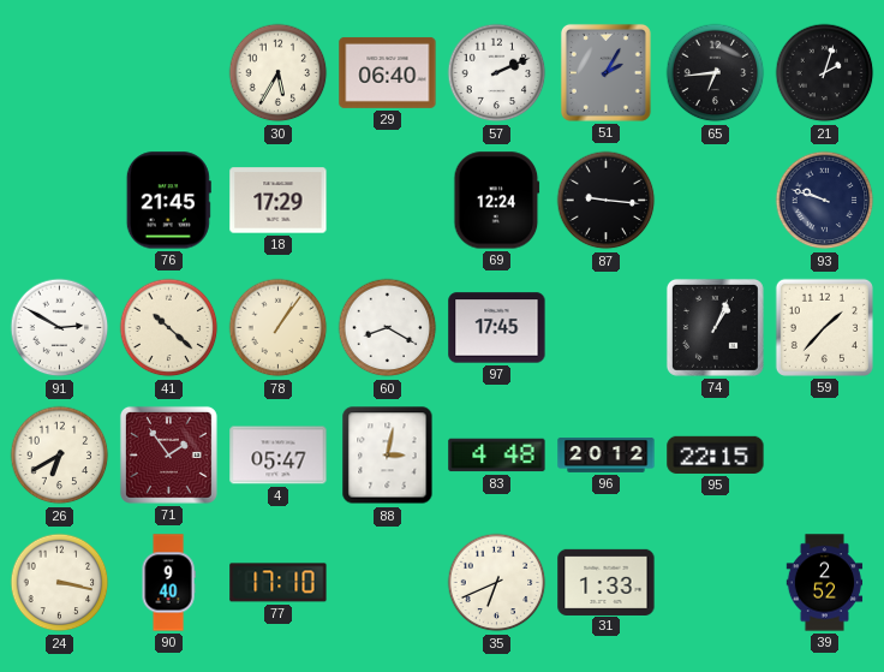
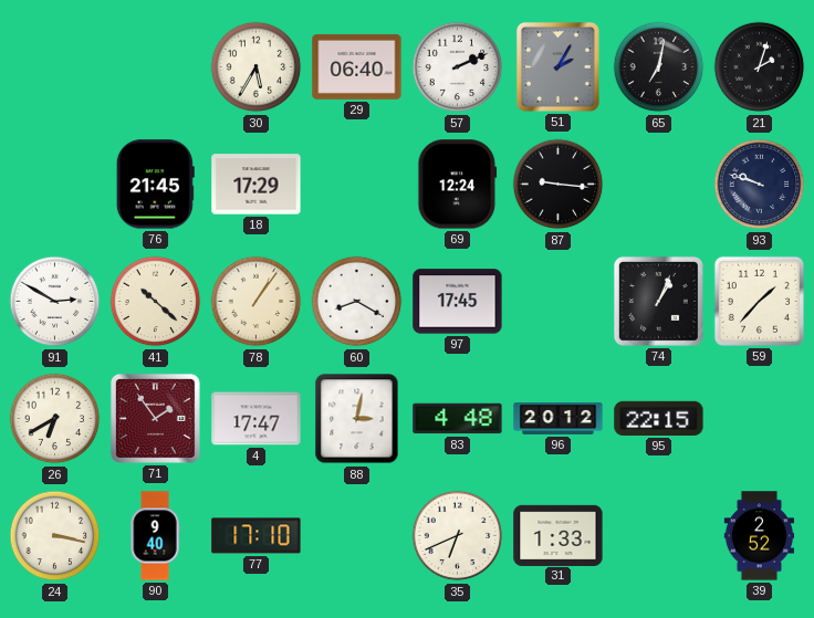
65: 6:44 -> 7:02
4: 05:47 -> 17:47
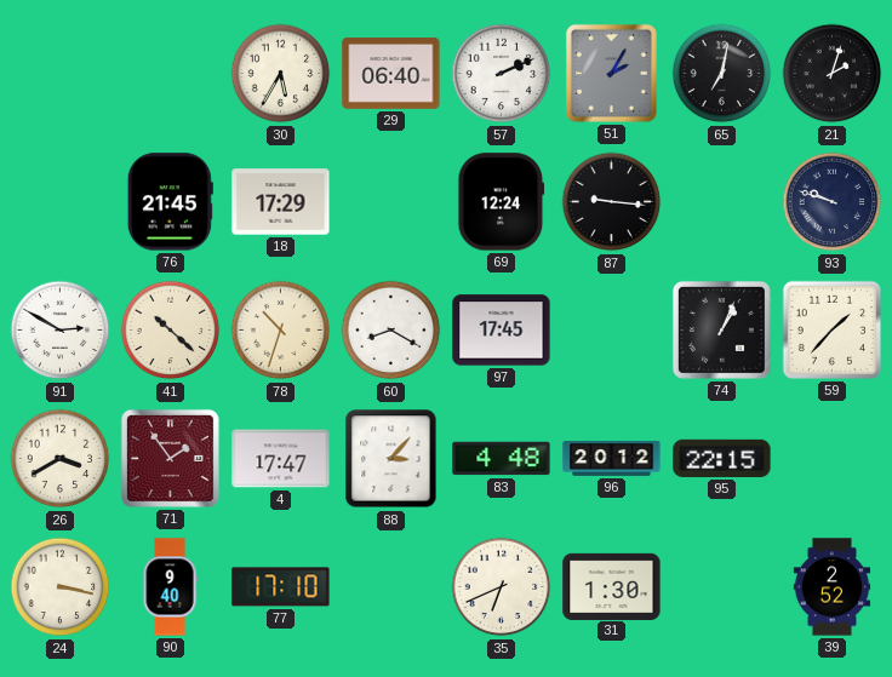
78: 1:06 -> 10:33
26: 6:40 -> 3:40
88: 3:02 -> 3:07
31: 1:33 -> 1:30
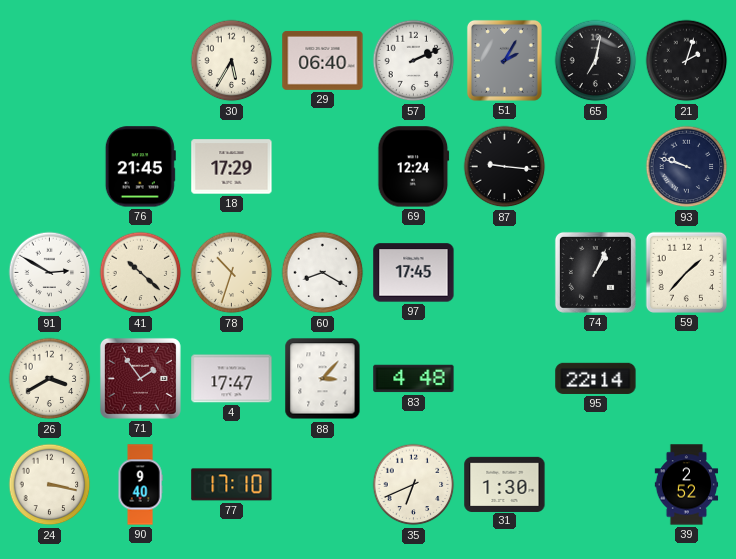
96: 20:12 -> none
95: 22:15 -> 22:14
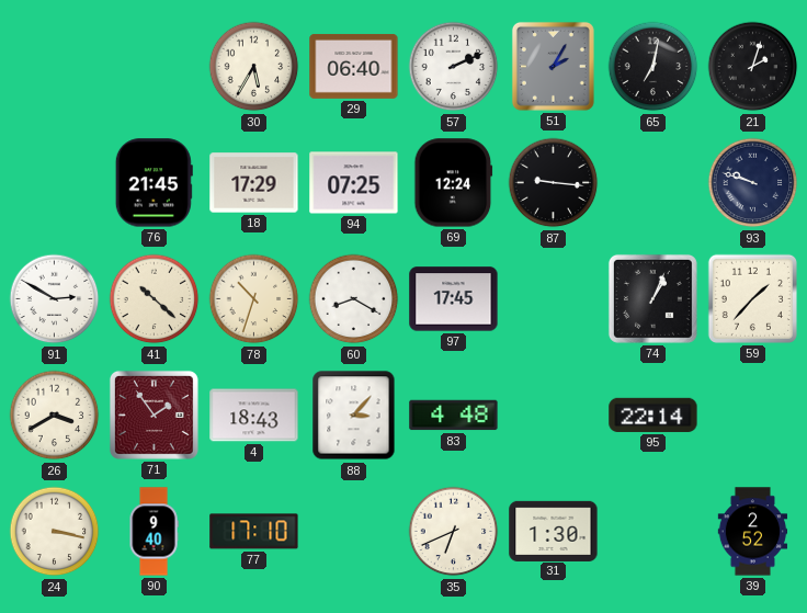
94: none -> 07:25
4: 17:47 -> 18:43
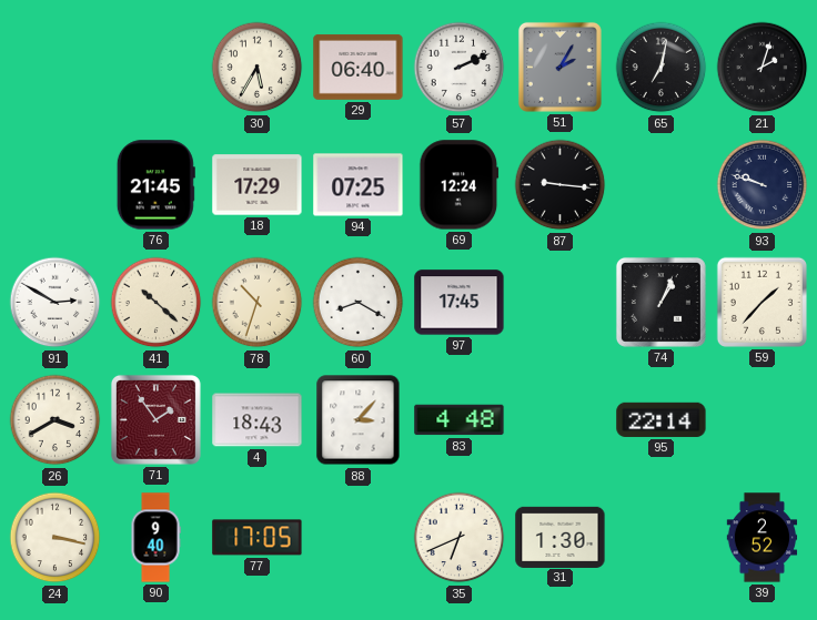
77: 17:10 -> 17:05
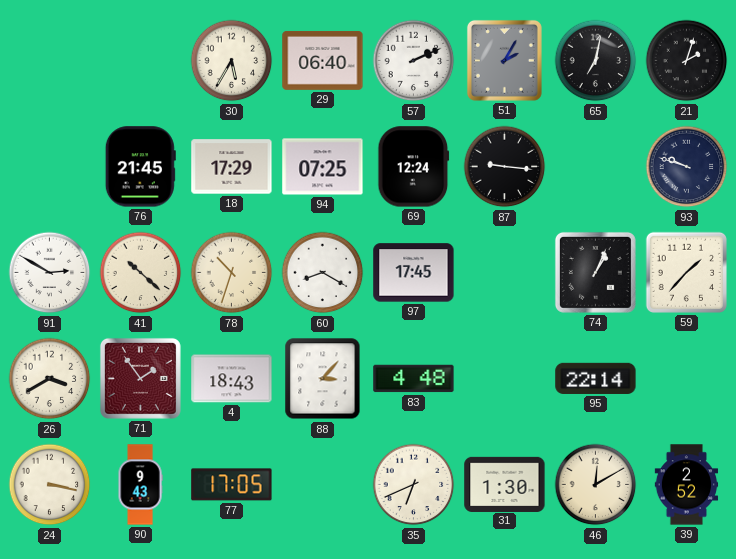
90: 9:40 -> 9:43
46: none -> 12:10
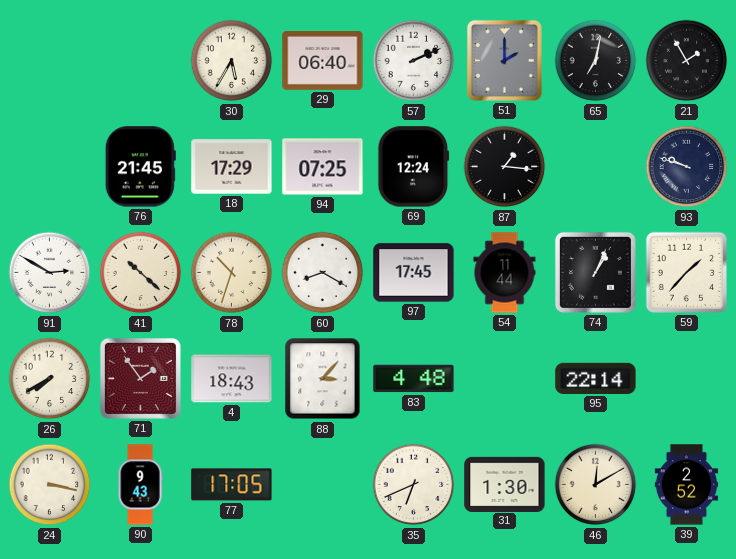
51: 2:05 -> 2:00
21: 2:03 -> 1:55
87: 9:16 -> 1:16
54: none -> 11:44
26: 3:40 -> 7:40
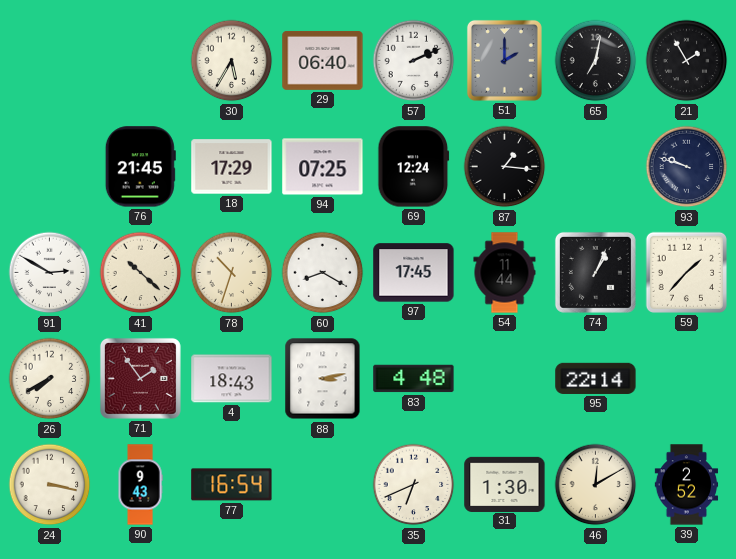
88: 3:07 -> 3:13
77: 17:05 -> 16:54
